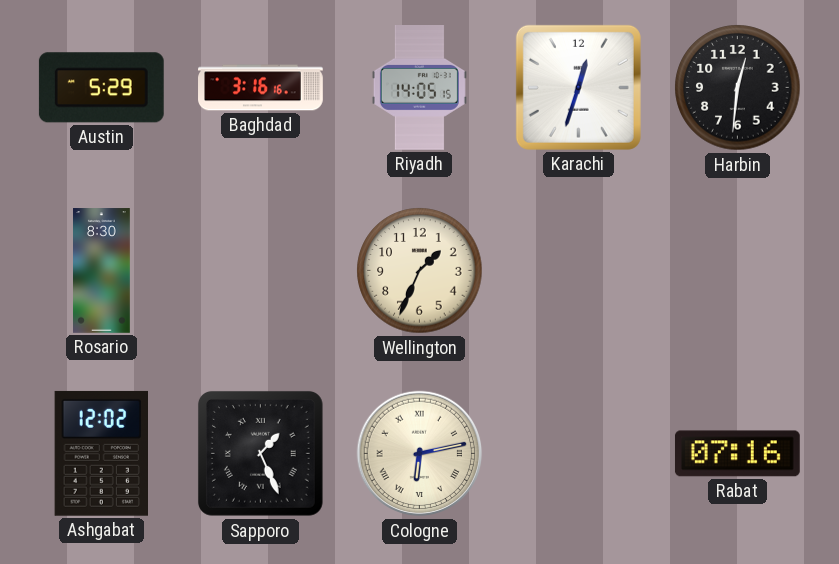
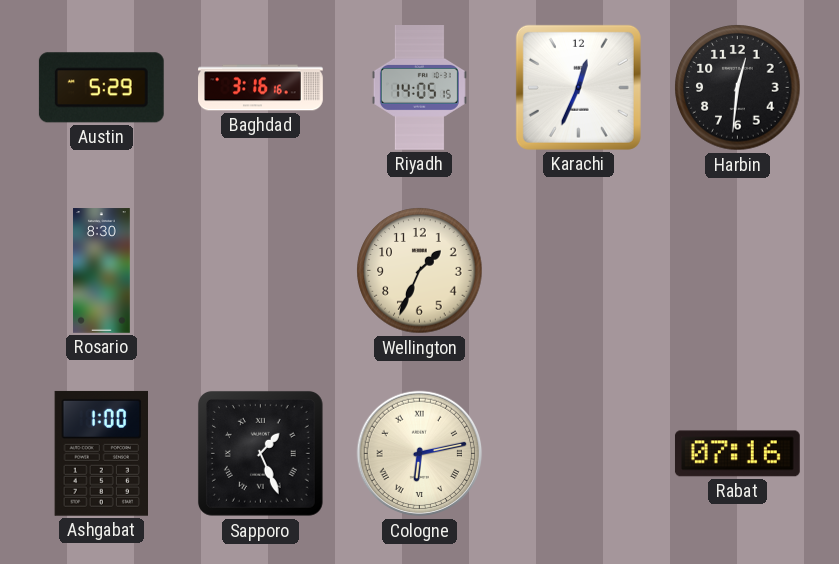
Karachi: 12:33 -> 12:34
Ashgabat: 12:02 -> 1:00
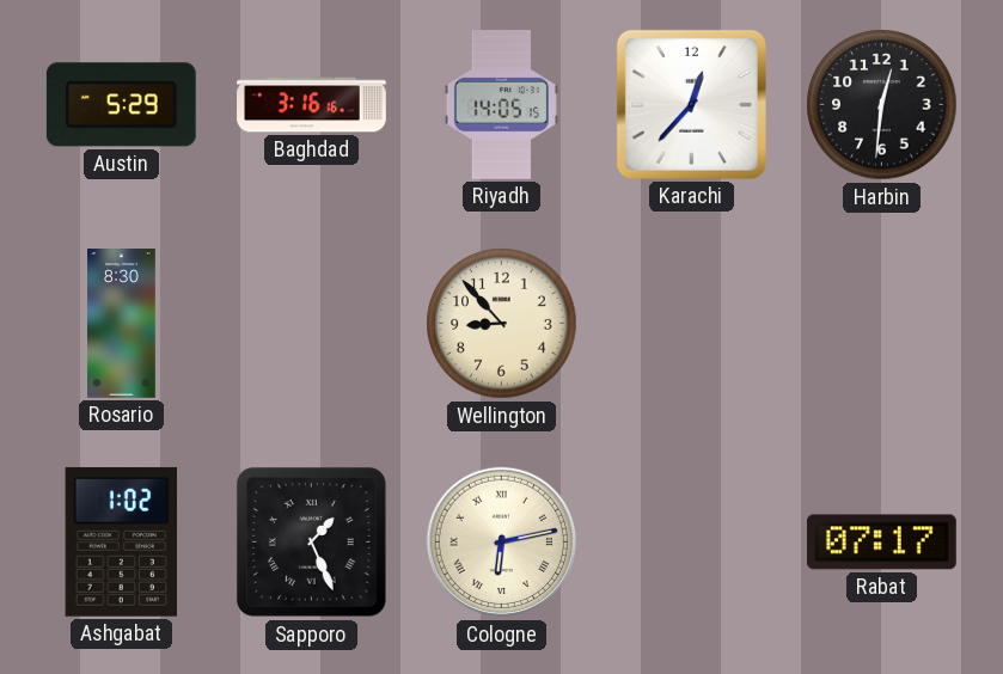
Karachi: 12:34 -> 12:37
Wellington: 1:34 -> 8:53
Ashgabat: 1:00 -> 1:02
Rabat: 07:16 -> 07:17
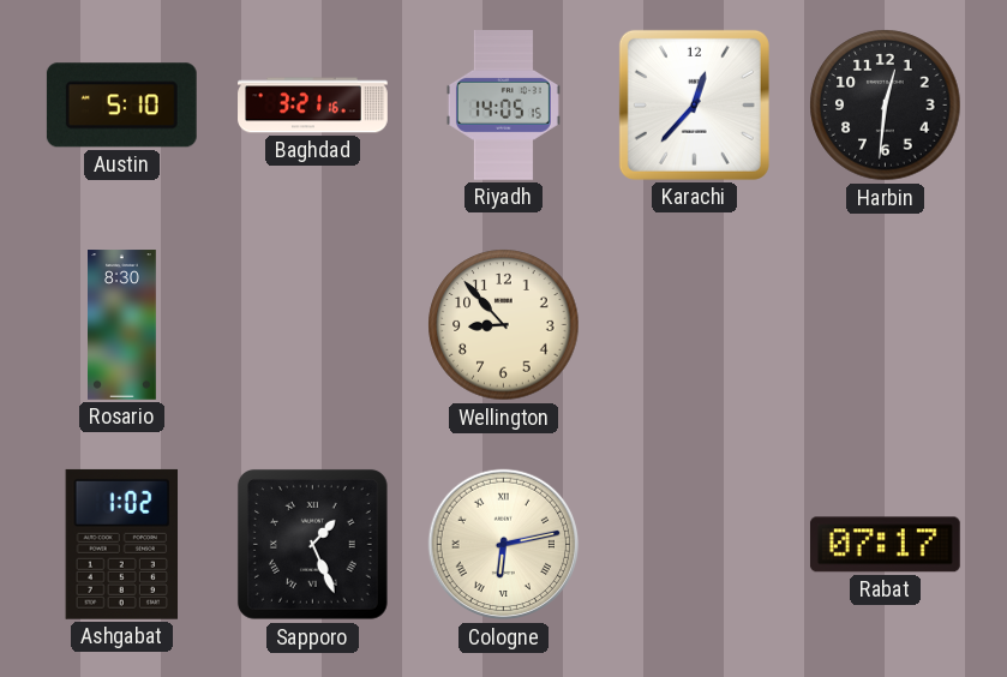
Austin: 5:29 -> 5:10
Baghdad: 3:16 -> 3:21
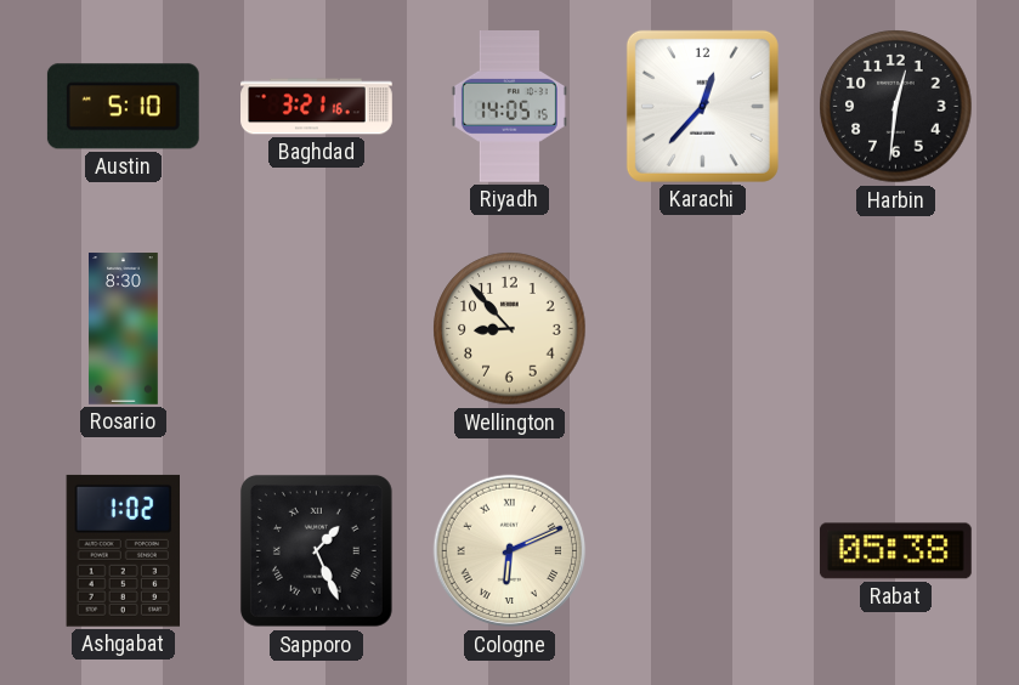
Cologne: 6:13 -> 6:11
Rabat: 07:17 -> 05:38
